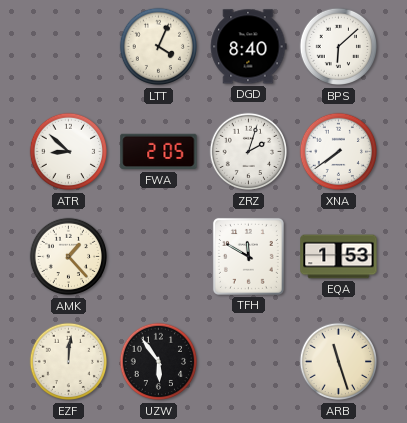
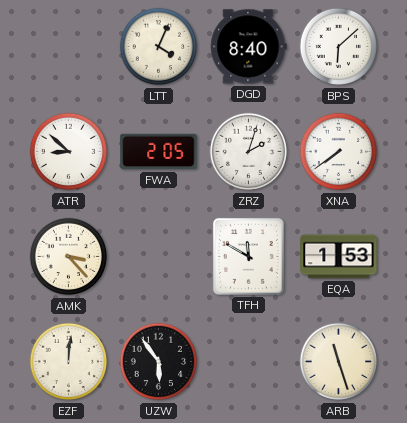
AMK: 1:23 -> 3:23
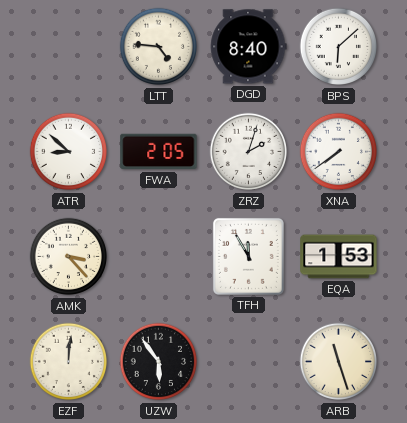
LTT: 4:04 -> 4:46
TFH: 11:50 -> 11:55
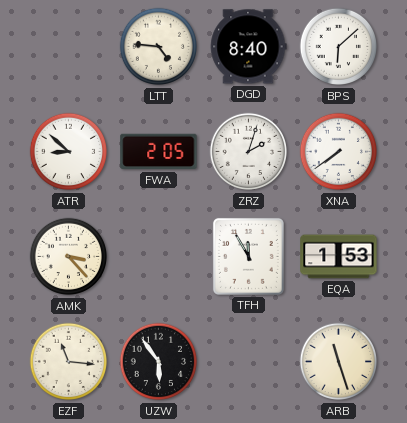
EZF: 12:01 -> 11:16
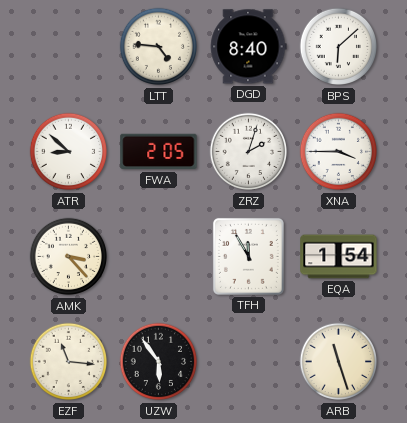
XNA: 7:39 -> 3:45
EQA: 1:53 -> 1:54
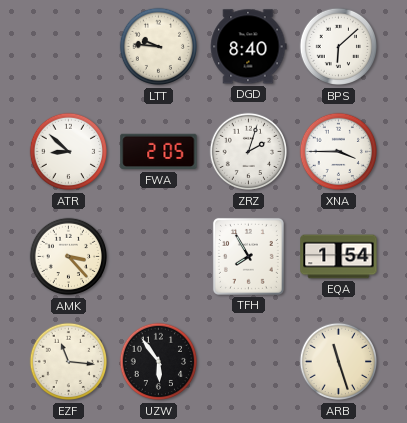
LTT: 4:46 -> 9:46
TFH: 11:55 -> 7:55
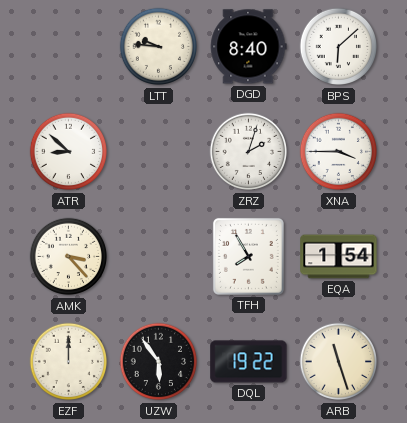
FWA: 2:05 -> none
EZF: 11:16 -> 12:00
DQL: none -> 19:22
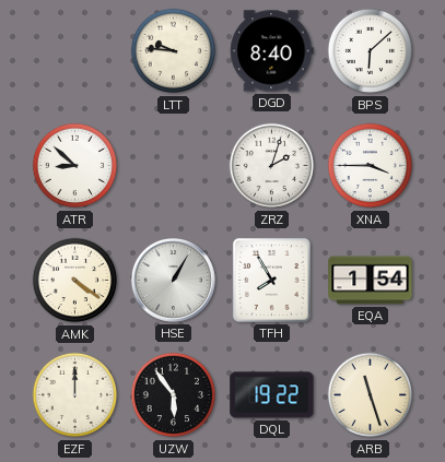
AMK: 3:23 -> 4:21
HSE: none -> 1:05
